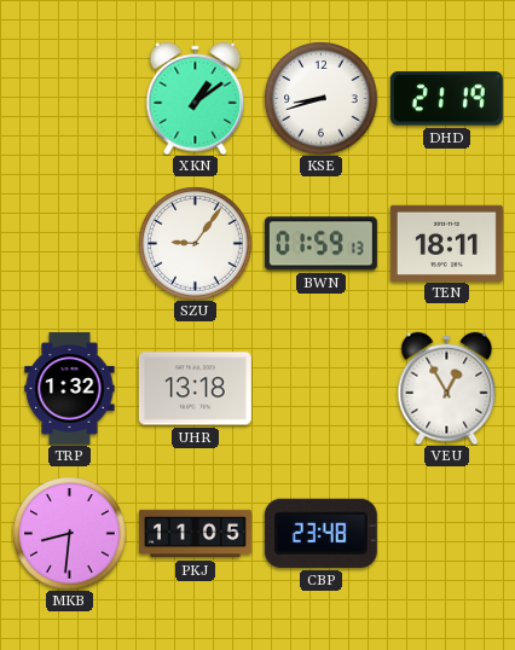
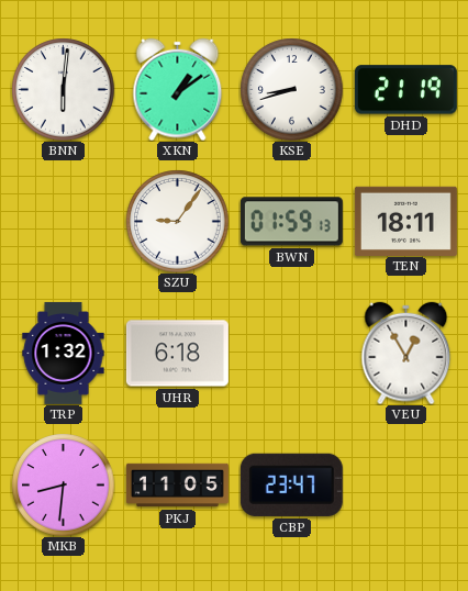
BNN: none -> 6:01
UHR: 13:18 -> 6:18
CBP: 23:48 -> 23:47
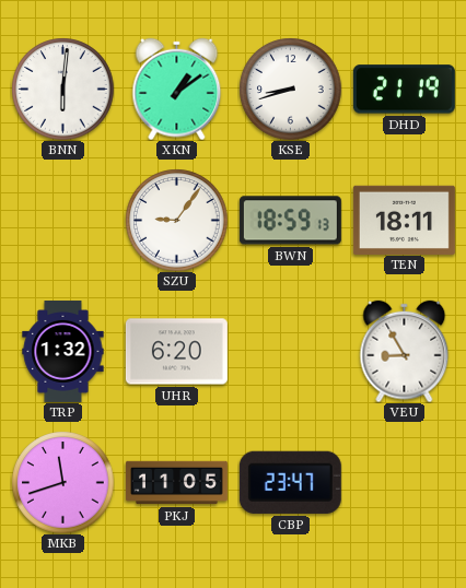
BWN: 01:59 -> 18:59
UHR: 6:18 -> 6:20
VEU: 12:55 -> 8:55
MKB: 8:31 -> 11:42
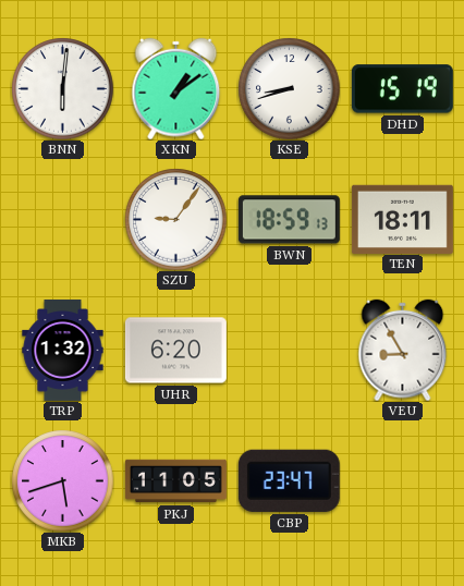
DHD: 21:19 -> 15:19
MKB: 11:42 -> 5:42
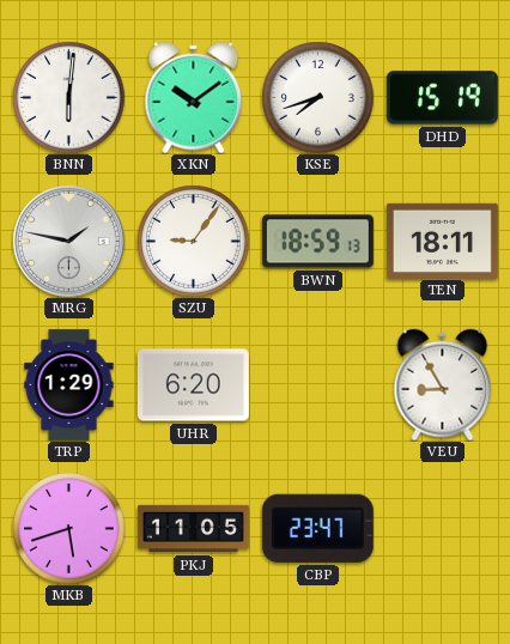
XKN: 1:09 -> 10:09
KSE: 8:42 -> 7:42
MRG: none -> 1:47
TRP: 1:32 -> 1:29
